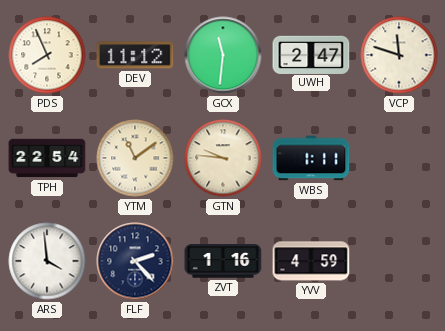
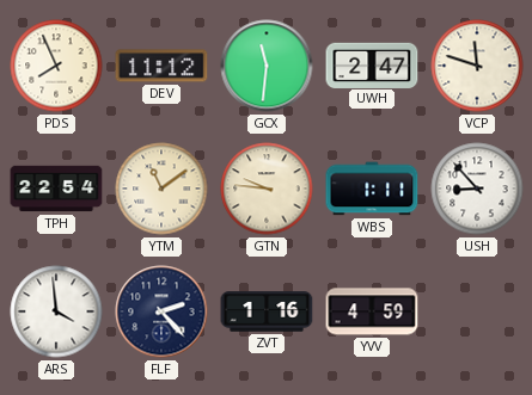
USH: none -> 8:53
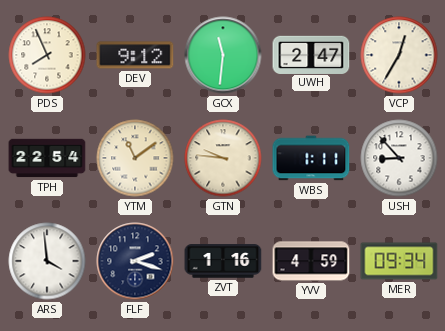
DEV: 11:12 -> 9:12
VCP: 11:48 -> 12:35
FLF: 2:23 -> 2:18
MER: none -> 09:34
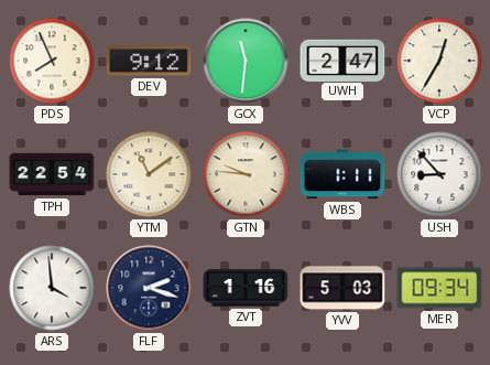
YVV: 4:59 -> 5:03
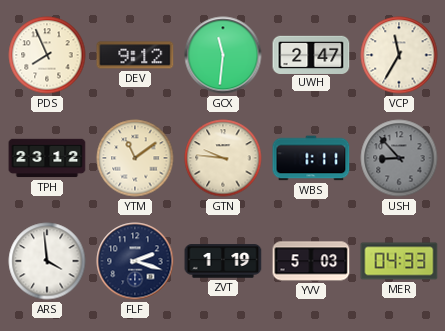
VCP: 12:35 -> 11:35
TPH: 22:54 -> 23:12
USH dial: white -> grey
ZVT: 1:16 -> 1:19
MER: 09:34 -> 04:33
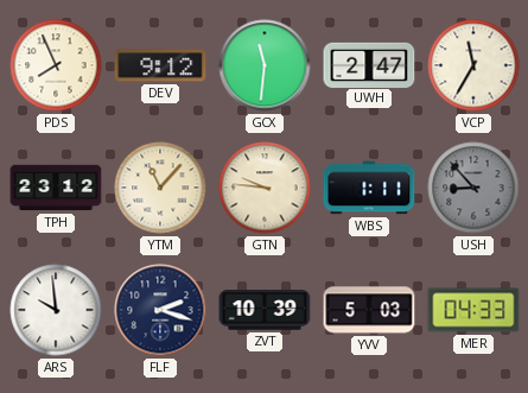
YTM: 11:09 -> 11:07
ARS: 3:59 -> 9:59
ZVT: 1:19 -> 10:39
